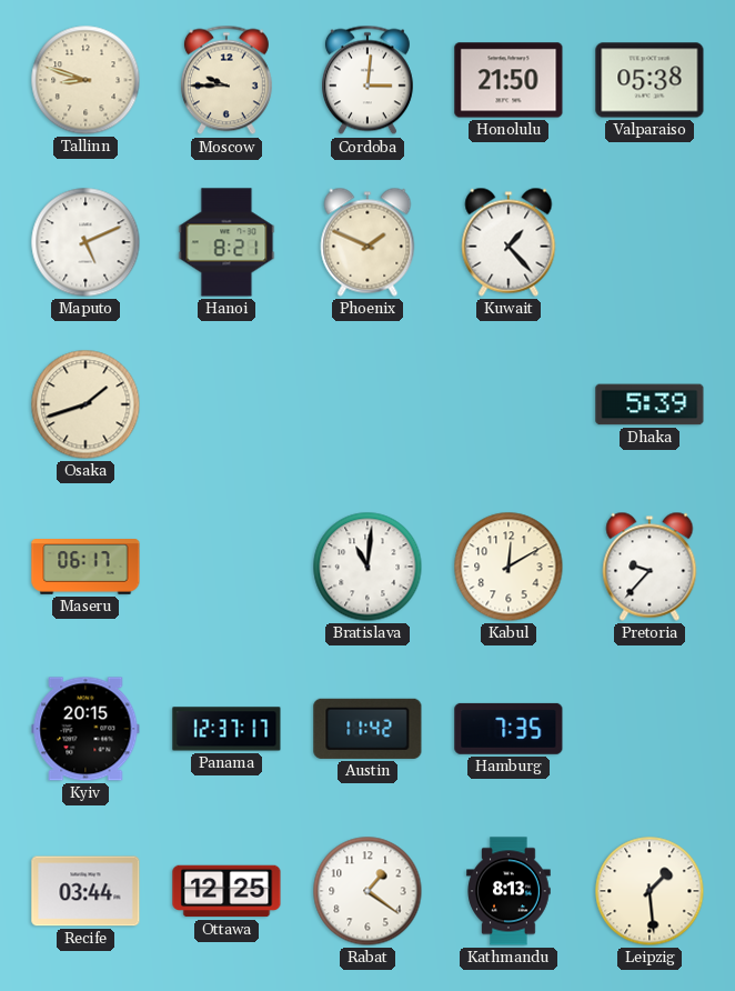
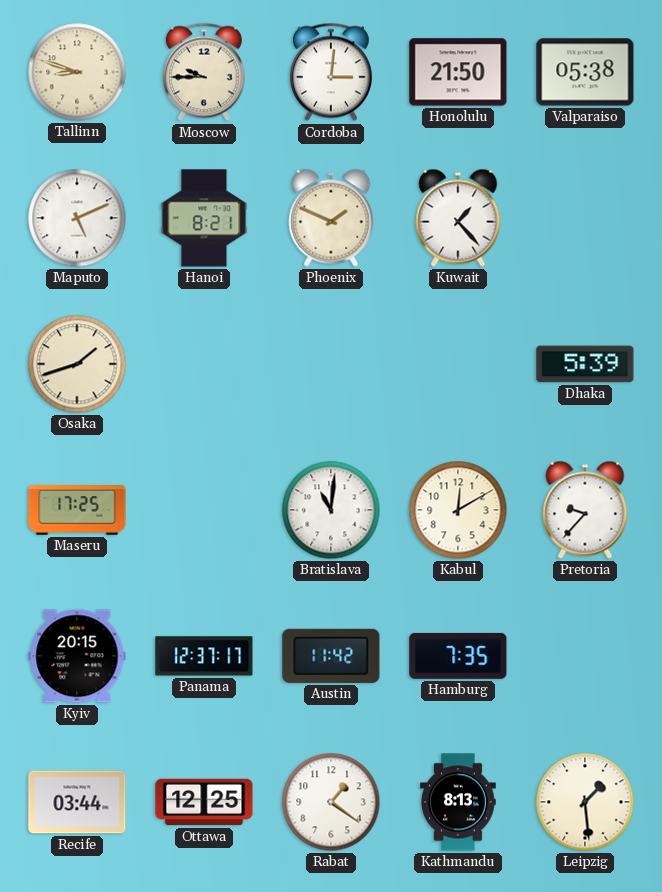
Maseru: 06:17 -> 17:25
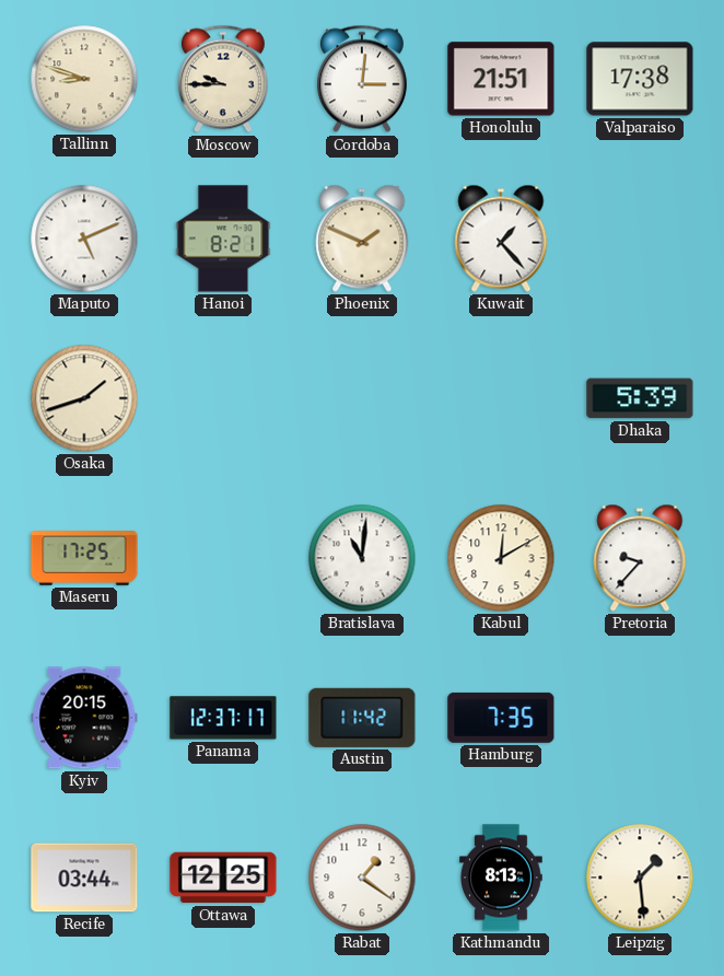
Honolulu: 21:50 -> 21:51
Valparaiso: 05:38 -> 17:38
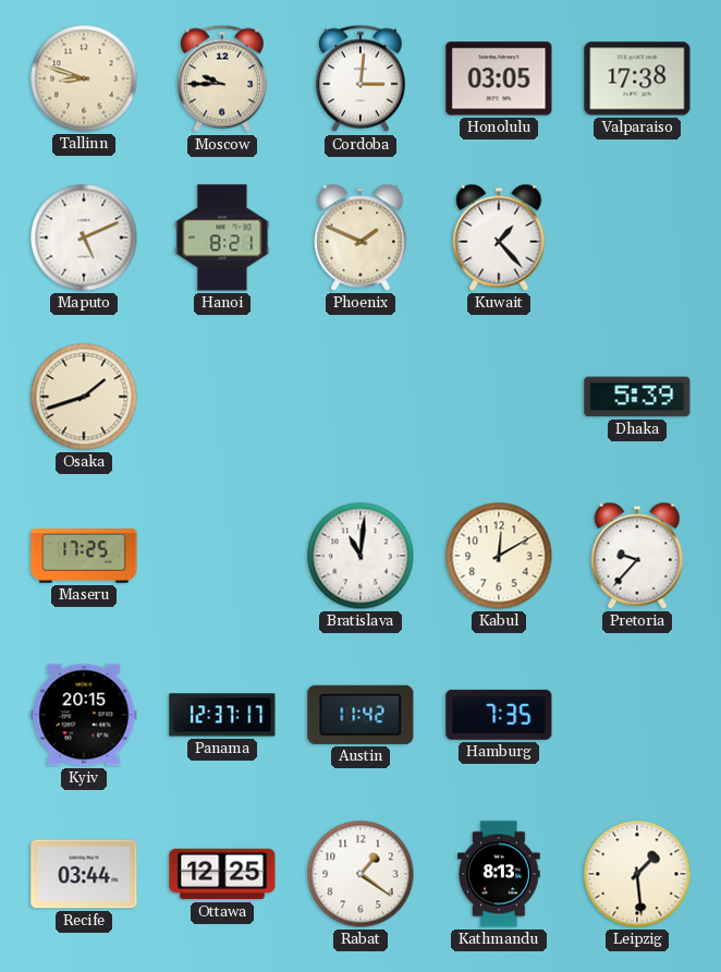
Honolulu: 21:51 -> 03:05
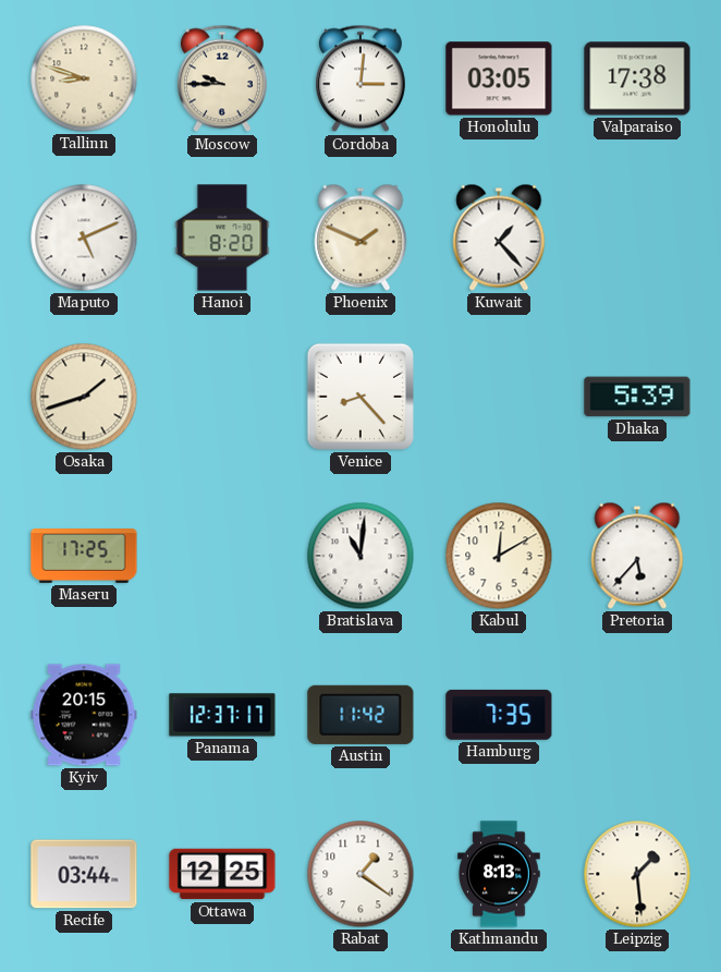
Hanoi: 8:21 -> 8:20
Venice: none -> 8:23
Pretoria: 9:37 -> 5:37
